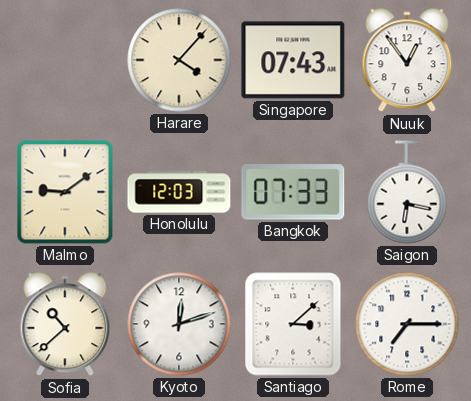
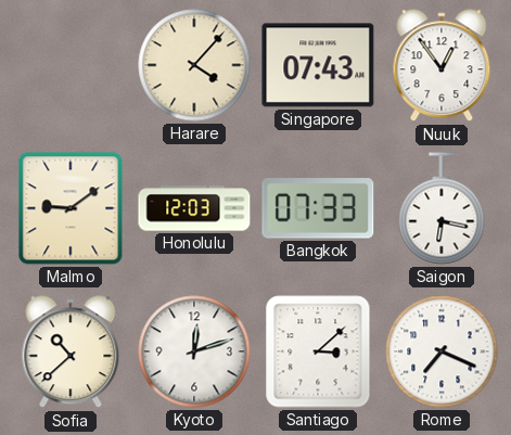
Rome: 7:15 -> 7:19
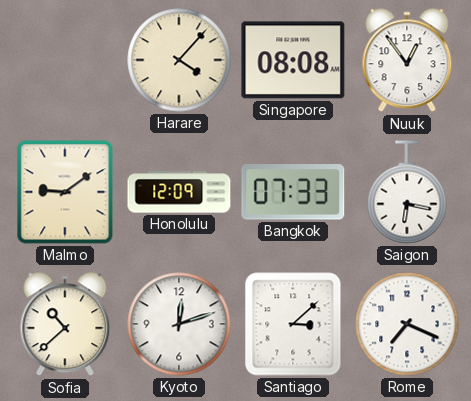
Singapore: 07:43 -> 08:08
Honolulu: 12:03 -> 12:09
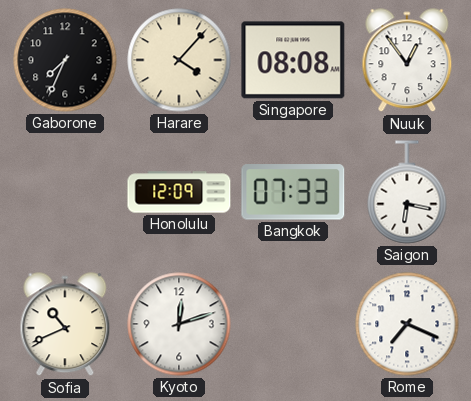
Gaborone: none -> 7:34
Malmo: 9:09 -> none
Sofia: 10:38 -> 10:41
Santiago: 3:08 -> none
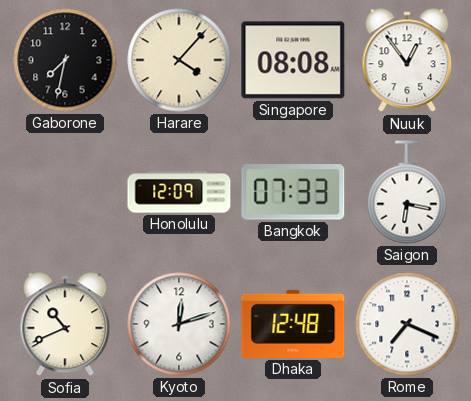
Gaborone: 7:34 -> 7:32
Dhaka: none -> 12:48
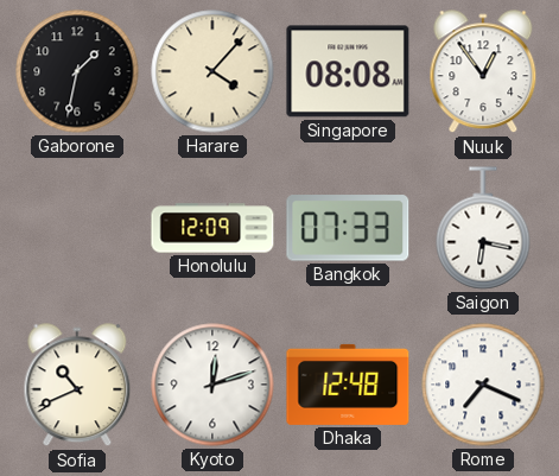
Gaborone: 7:32 -> 1:32
